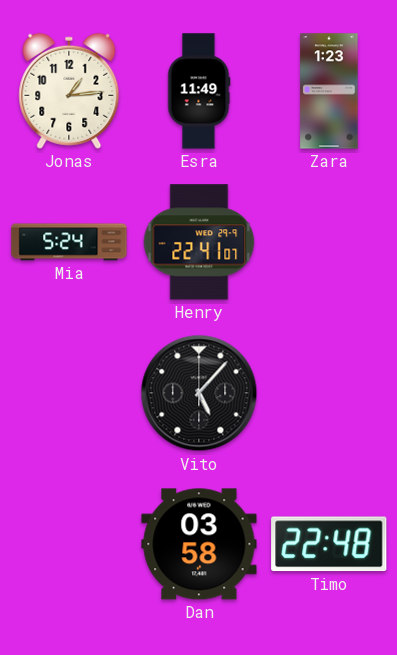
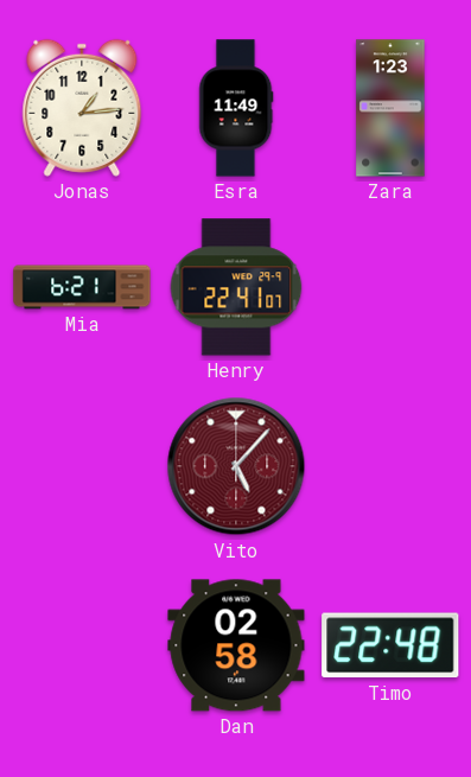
Mia: 5:24 -> 6:21
Vito dial: black -> burgundy
Dan: 03:58 -> 02:58
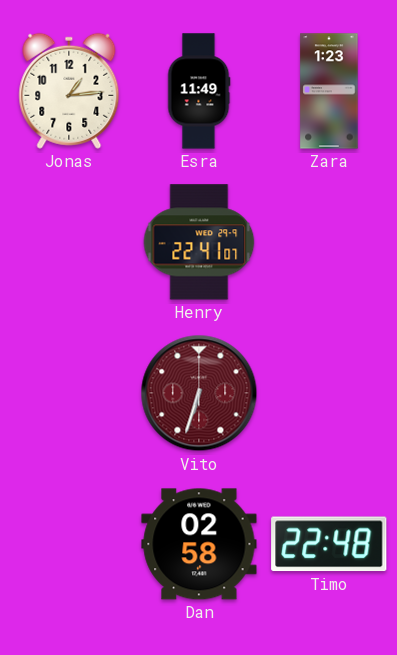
Mia: 6:21 -> none
Vito: 5:07 -> 6:33
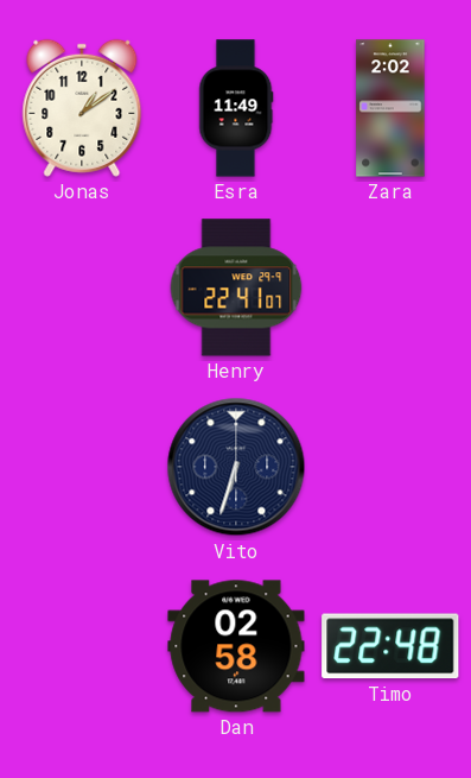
Jonas: 1:14 -> 1:09
Zara: 1:23 -> 2:02
Vito dial: burgundy -> navy
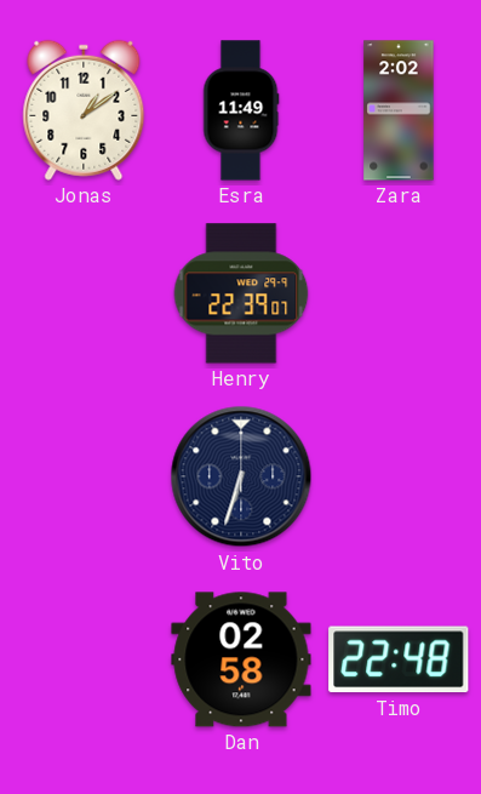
Henry: 22:41 -> 22:39
